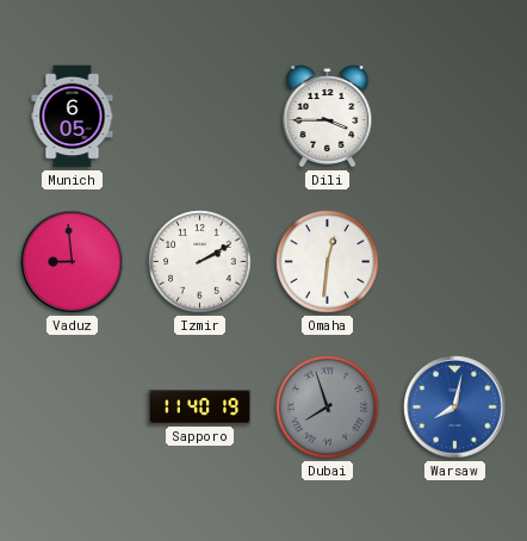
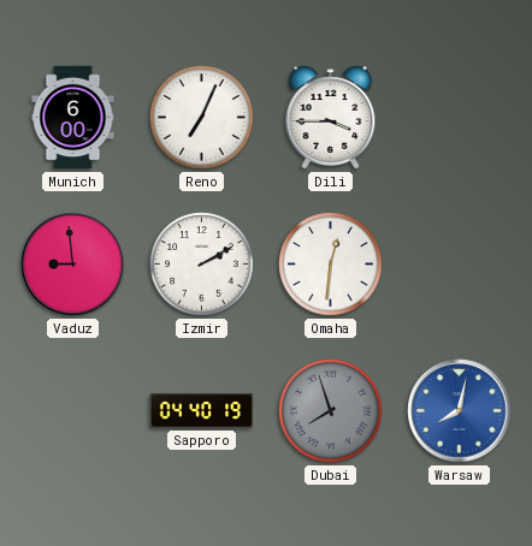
Munich: 6:05 -> 6:00
Reno: none -> 7:04
Sapporo: 11:40 -> 04:40
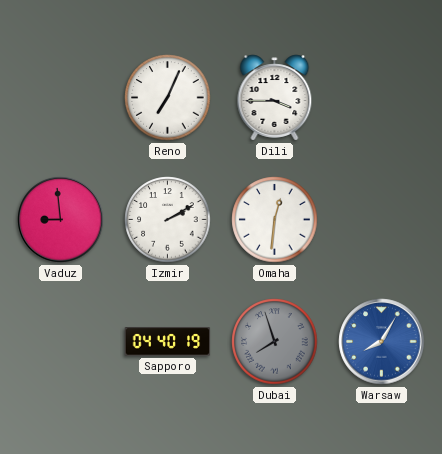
Munich: 6:00 -> none
Warsaw: 8:02 -> 8:05
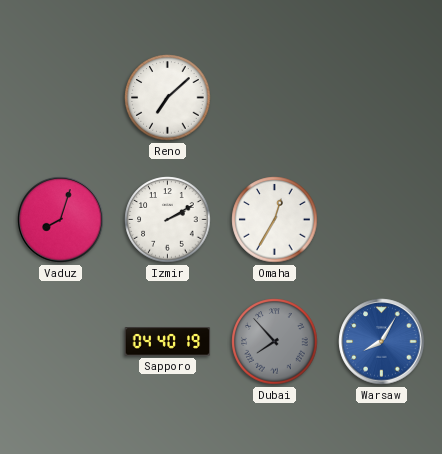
Reno: 7:04 -> 7:08
Dili: 3:45 -> none
Vaduz: 8:59 -> 8:03
Omaha: 12:31 -> 12:35
Dubai: 7:57 -> 7:53
